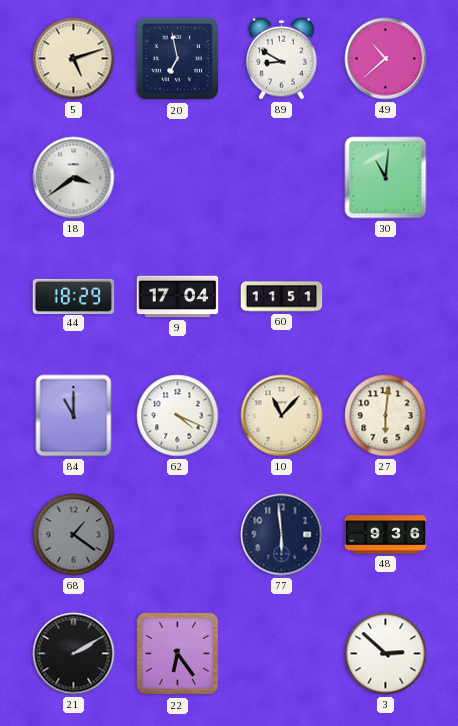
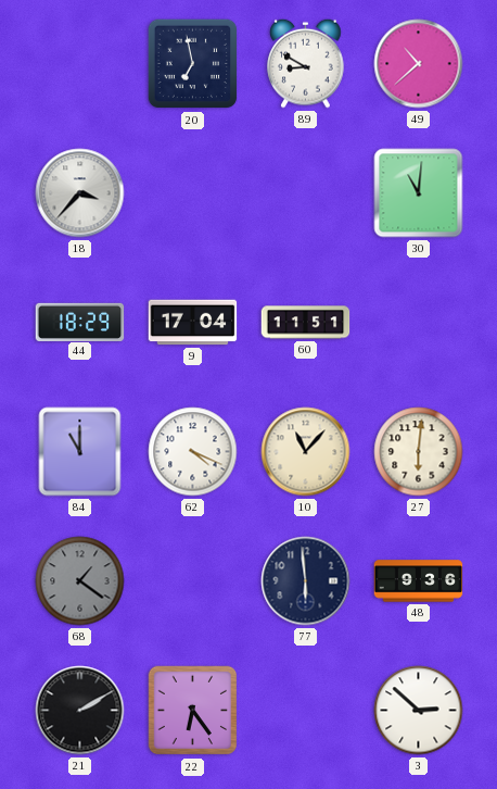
5: 5:12 -> none
18: 3:39 -> 3:37
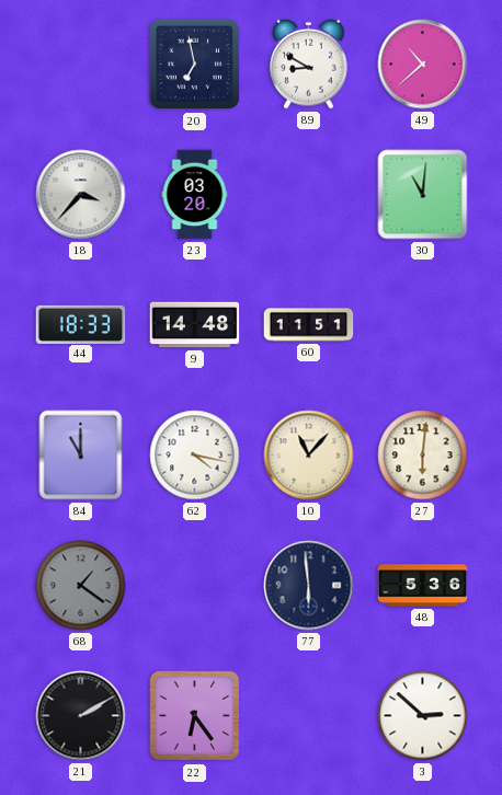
23: none -> 03:20
44: 18:29 -> 18:33
9: 17:04 -> 14:48
62: 4:19 -> 4:17
48: 9:36 -> 5:36
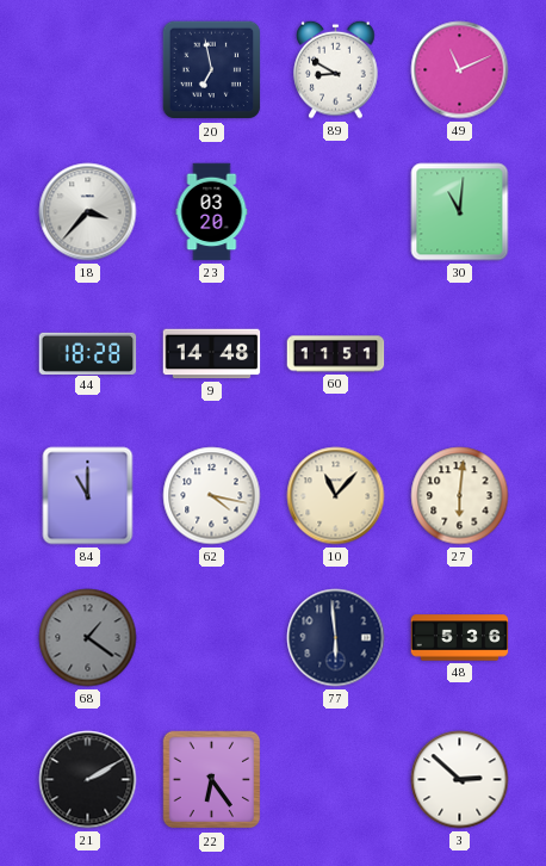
49: 10:38 -> 11:11
44: 18:33 -> 18:28
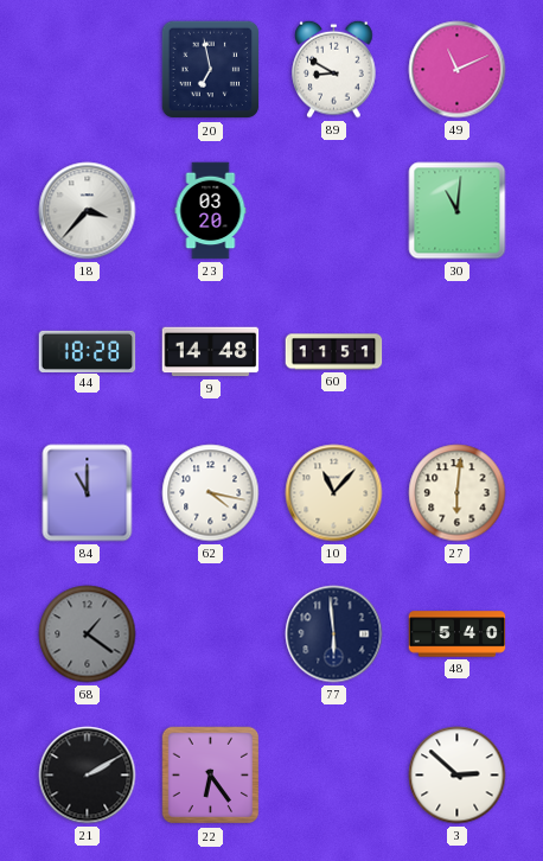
48: 5:36 -> 5:40
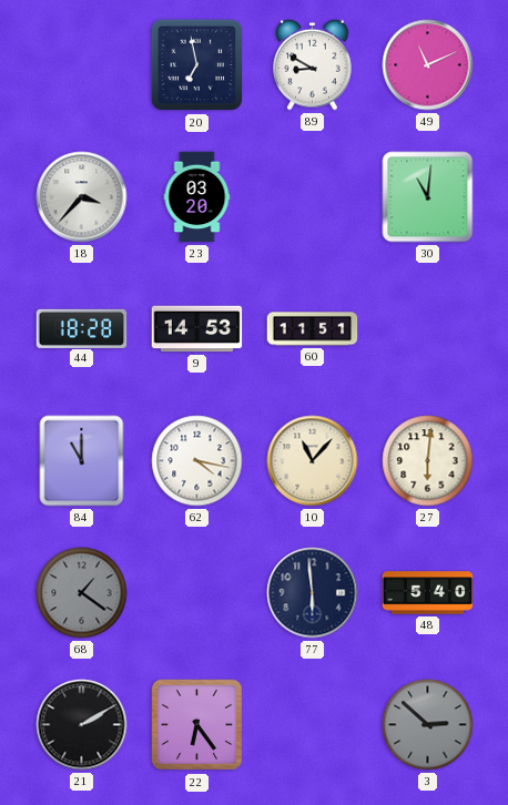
9: 14:48 -> 14:53
3 dial: white -> grey
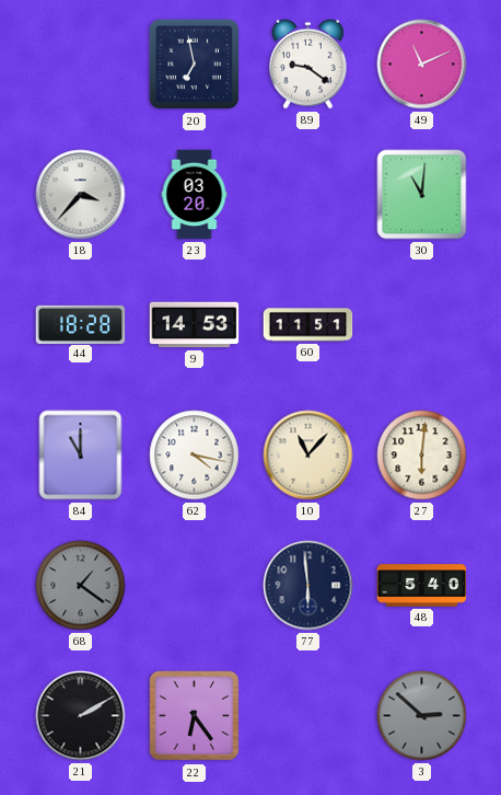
89: 8:50 -> 9:21
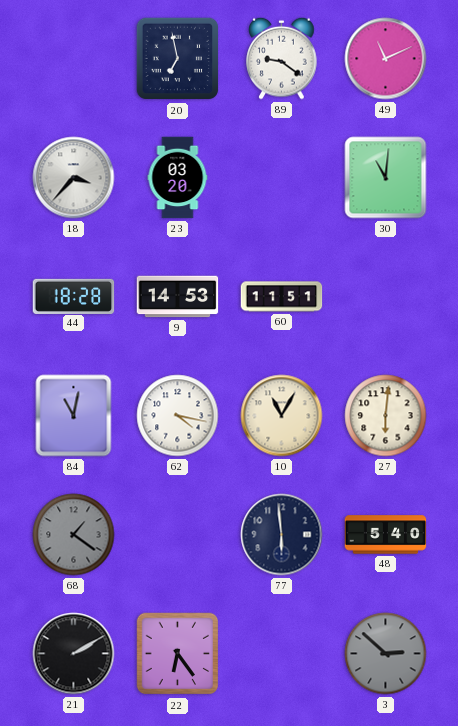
84: 11:00 -> 11:02
10: 11:07 -> 11:05
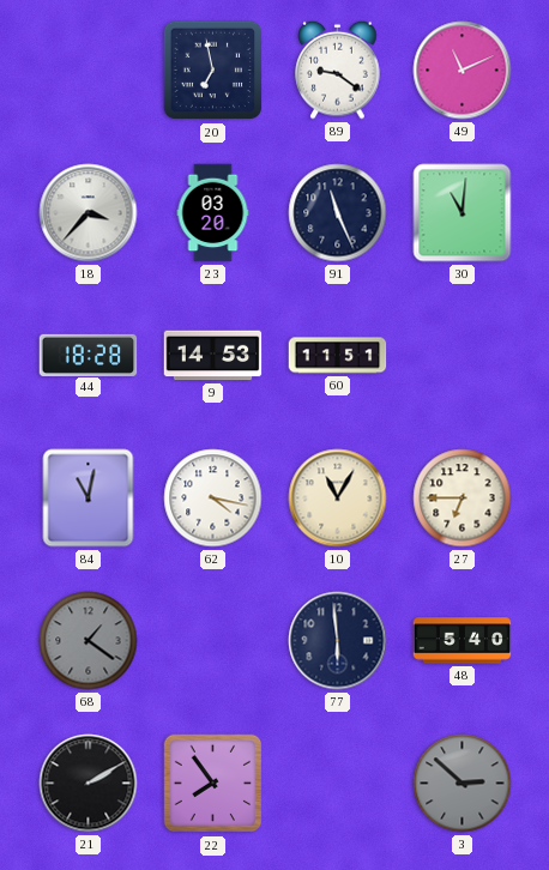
91: none -> 11:26
27: 6:01 -> 6:45
22: 6:24 -> 7:54
